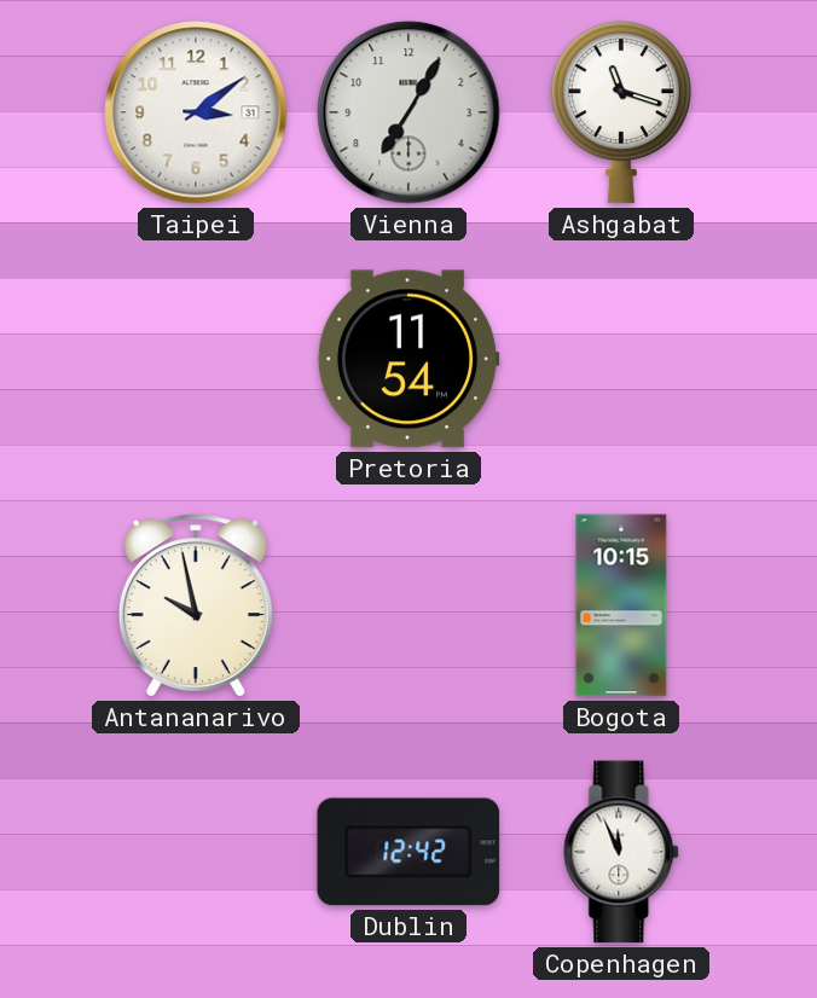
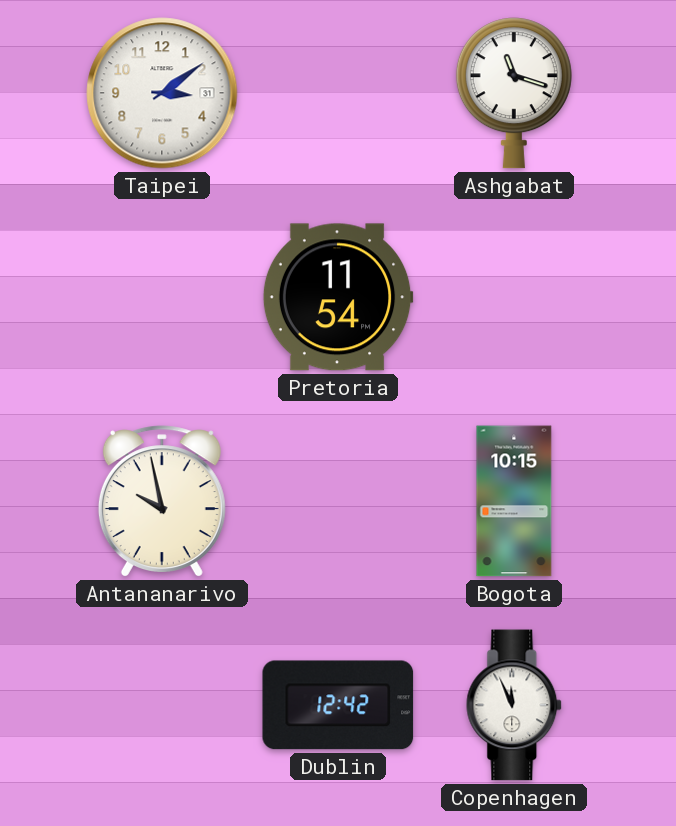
Vienna: 7:05 -> none
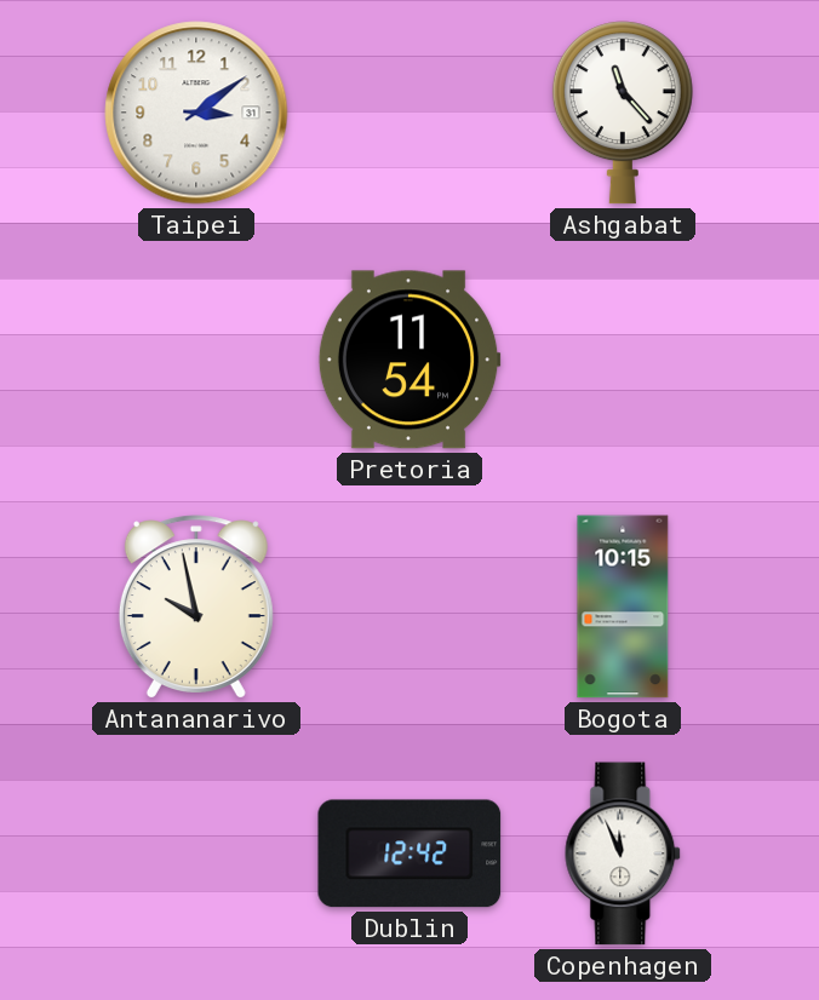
Ashgabat: 11:18 -> 11:23
